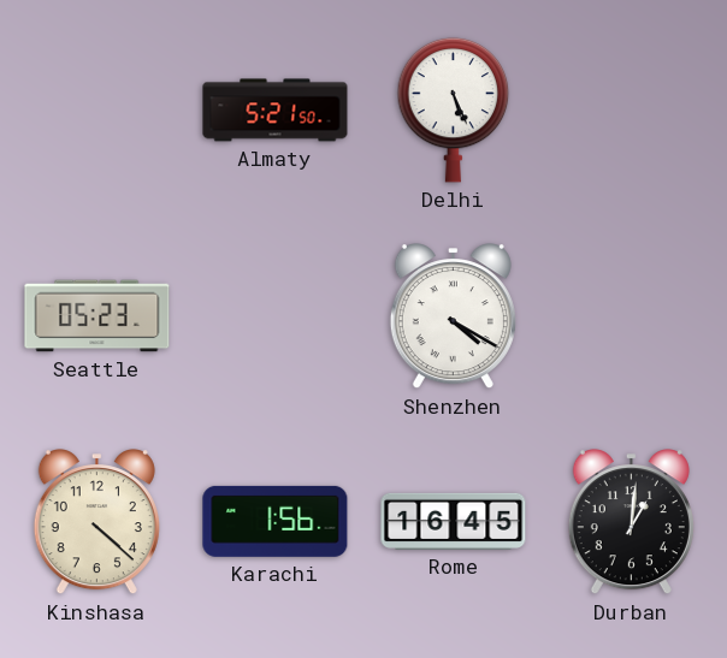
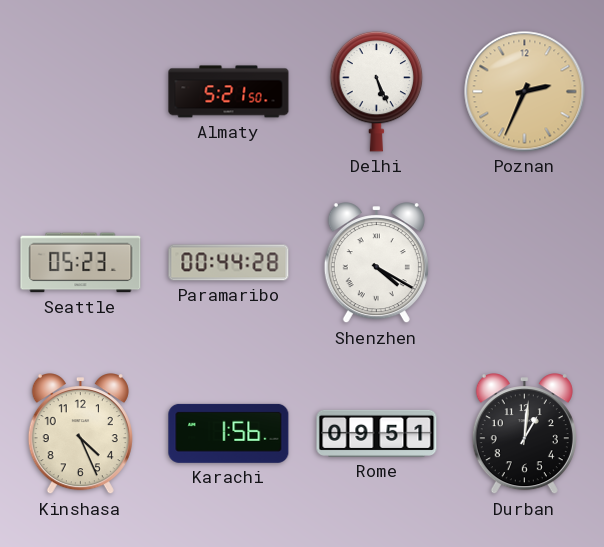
Poznan: none -> 2:34
Paramaribo: none -> 00:44
Kinshasa: 4:22 -> 4:26
Rome: 16:45 -> 09:51
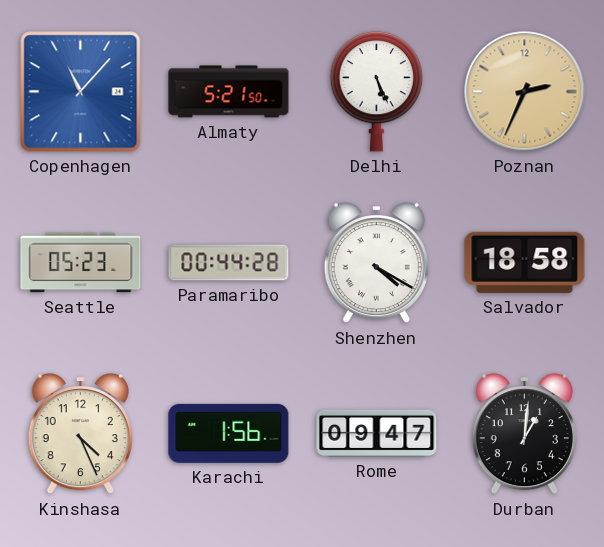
Copenhagen: none -> 11:07
Salvador: none -> 18:58
Rome: 09:51 -> 09:47
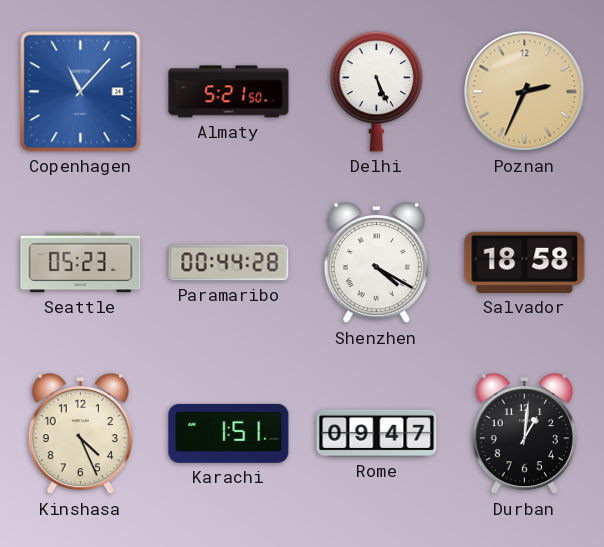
Karachi: 1:56 -> 1:51
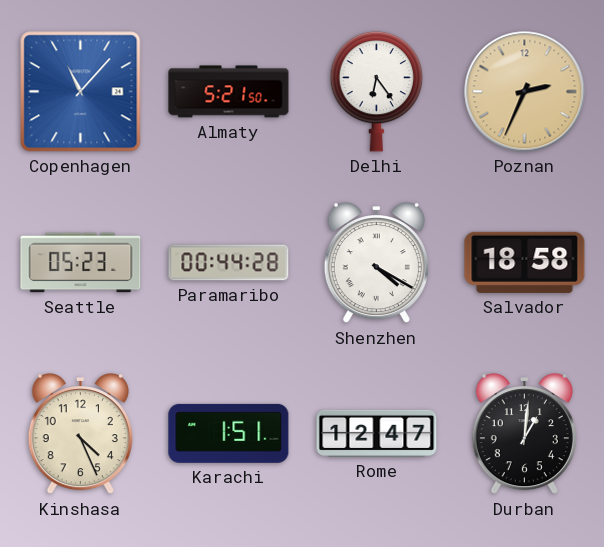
Delhi: 5:26 -> 6:24
Rome: 09:47 -> 12:47
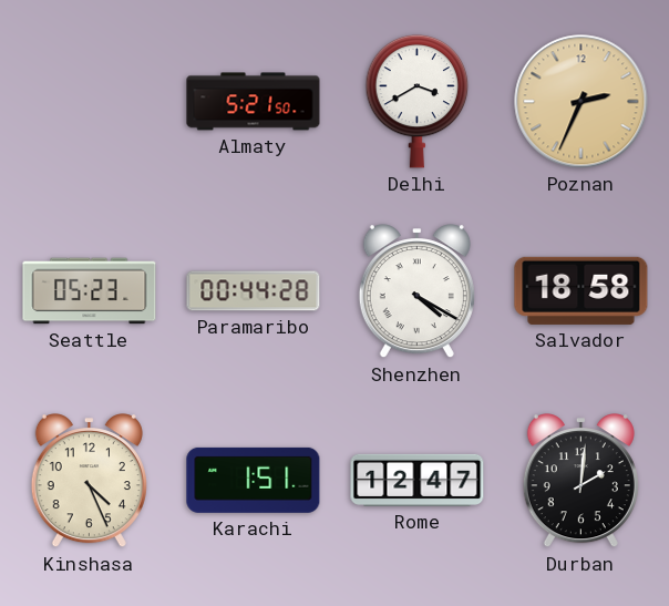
Copenhagen: 11:07 -> none
Delhi: 6:24 -> 3:40
Durban: 1:01 -> 2:01
